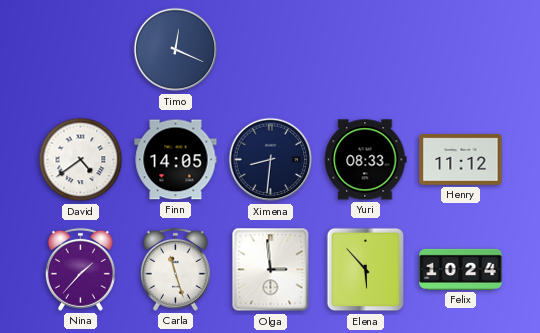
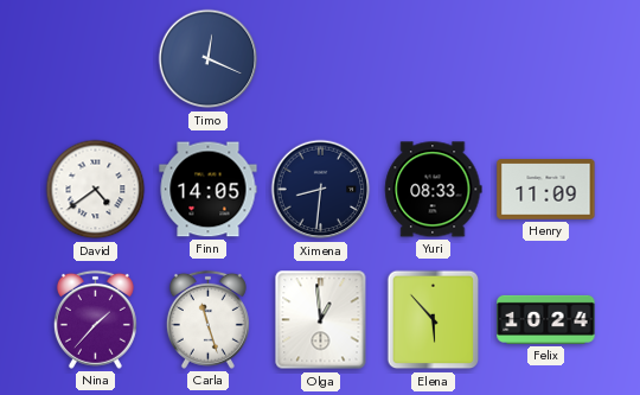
Henry: 11:12 -> 11:09
Olga: 2:59 -> 12:59
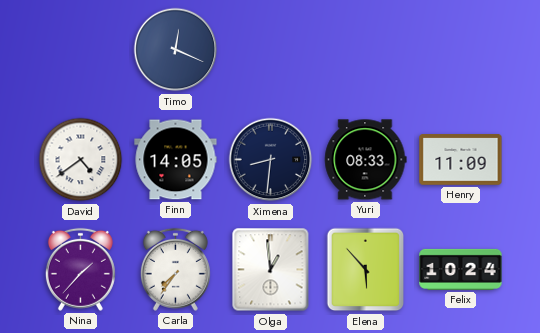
Carla: 11:27 -> 7:36
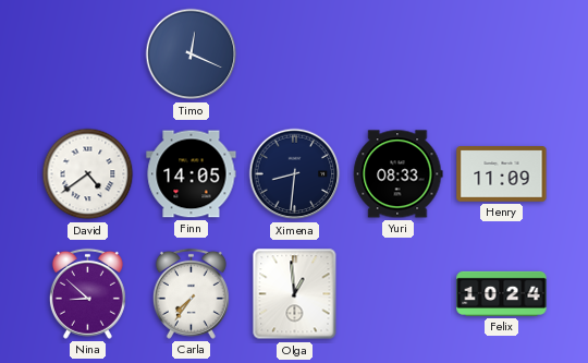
Nina: 1:37 -> 8:52
Elena: 5:53 -> none
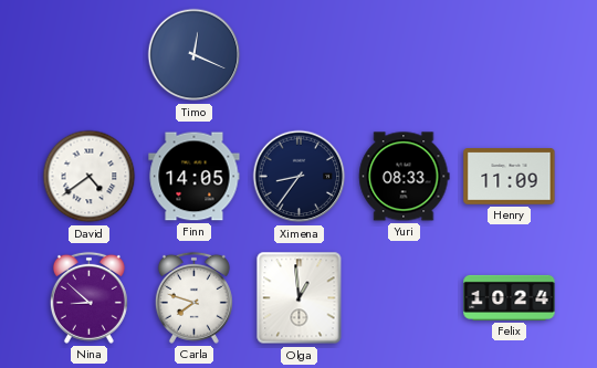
Ximena: 8:31 -> 8:36
Carla: 7:36 -> 7:48
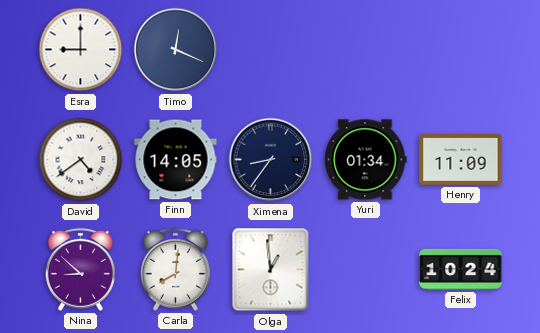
Esra: none -> 9:00
Yuri: 08:33 -> 01:34
Carla: 7:48 -> 8:01
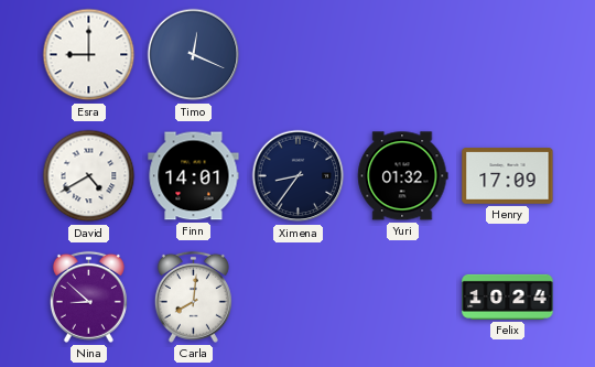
David: 4:39 -> 4:40
Finn: 14:05 -> 14:01
Yuri: 01:34 -> 01:32
Henry: 11:09 -> 17:09
Olga: 12:59 -> none
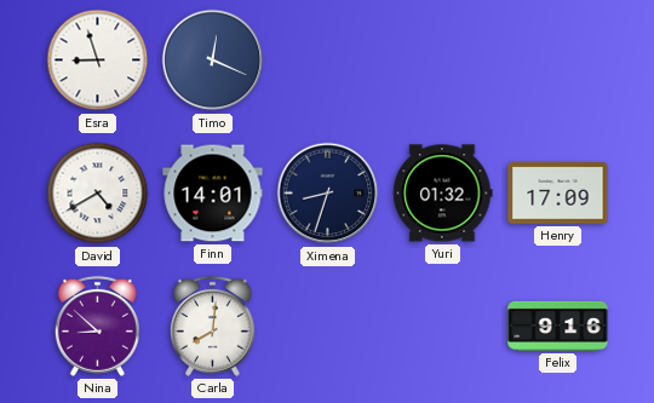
Esra: 9:00 -> 8:57
Ximena: 8:36 -> 8:33
Felix: 10:24 -> 9:16
